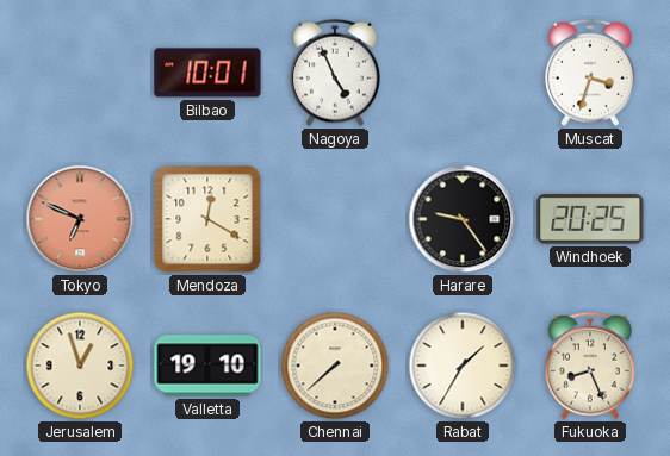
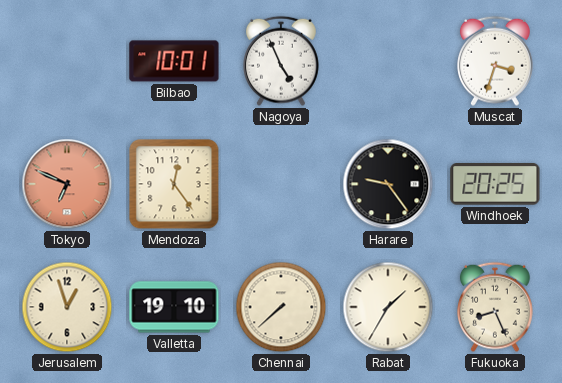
Mendoza: 12:20 -> 12:24
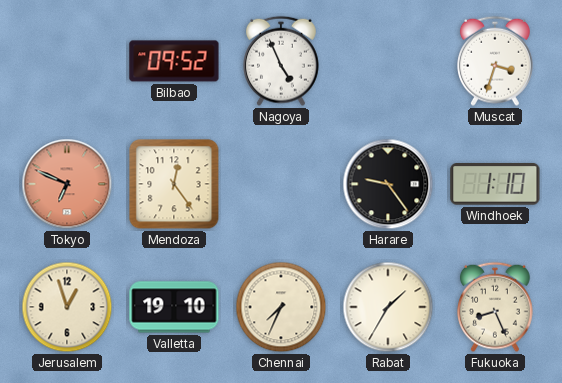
Bilbao: 10:01 -> 09:52
Windhoek: 20:25 -> 1:10
Chennai: 7:38 -> 7:34
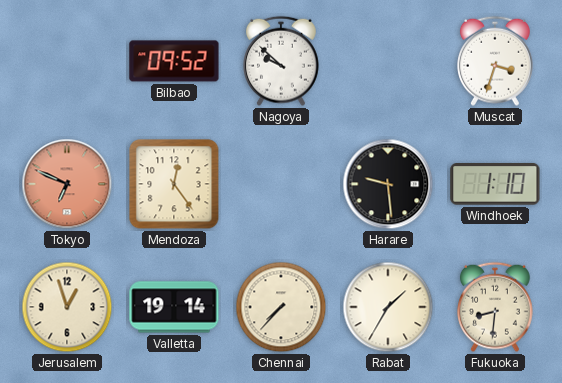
Nagoya: 4:56 -> 9:52
Harare: 9:24 -> 9:29
Valletta: 19:10 -> 19:14
Chennai: 7:34 -> 7:37
Fukuoka: 8:26 -> 8:31
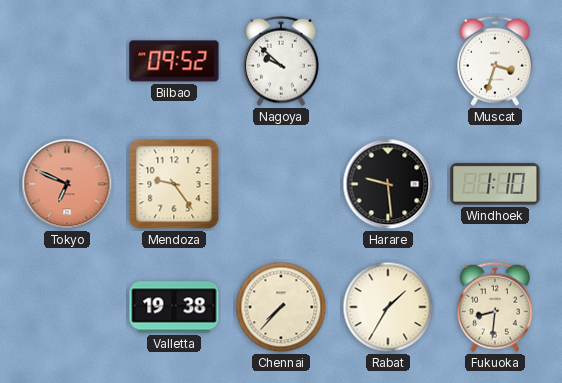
Mendoza: 12:24 -> 9:24
Jerusalem: 12:57 -> none
Valletta: 19:14 -> 19:38
